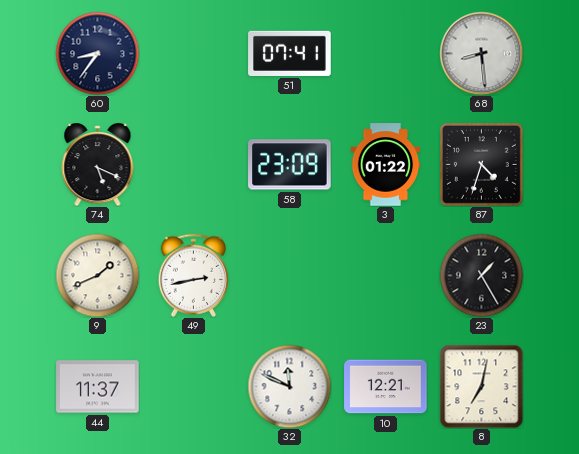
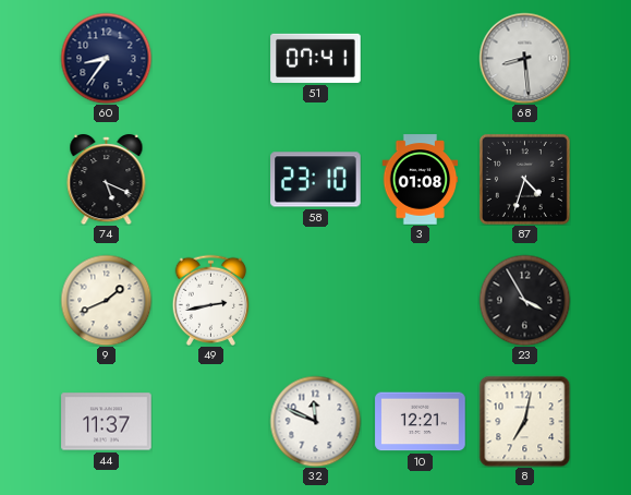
58: 23:09 -> 23:10
3: 01:22 -> 01:08
23: 1:25 -> 3:55
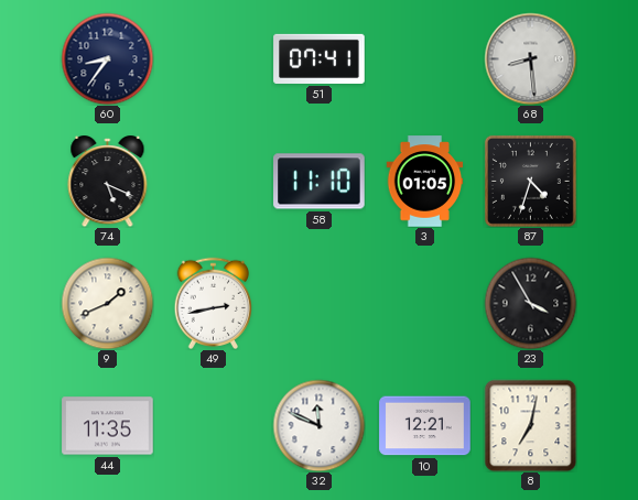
58: 23:10 -> 11:10
3: 01:08 -> 01:05
44: 11:37 -> 11:35
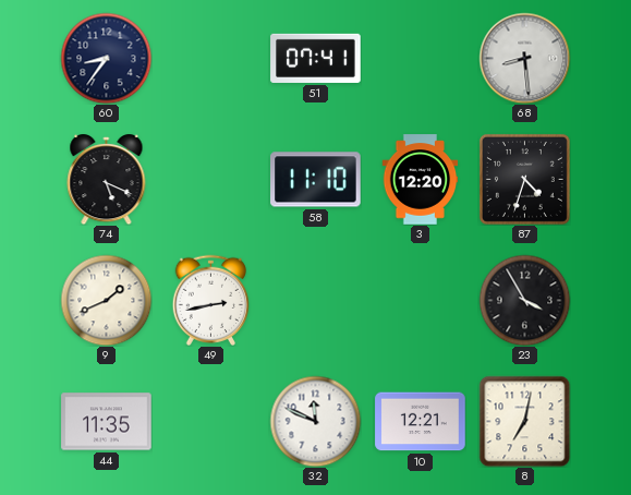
3: 01:05 -> 12:20
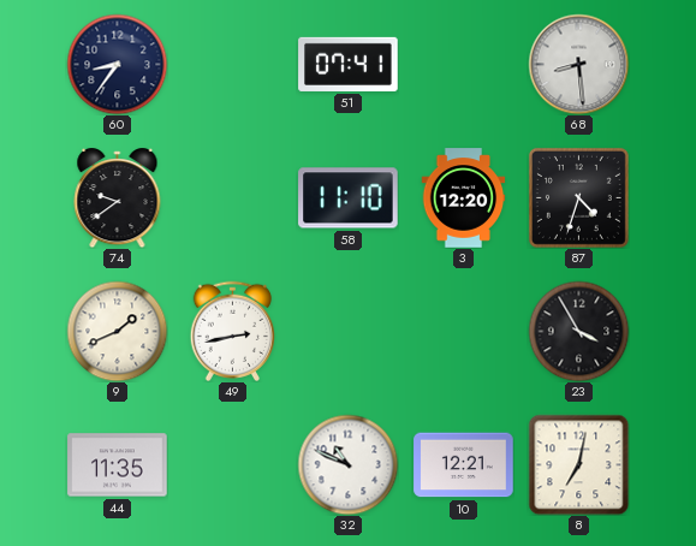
74: 5:19 -> 9:39
32: 11:49 -> 10:49
